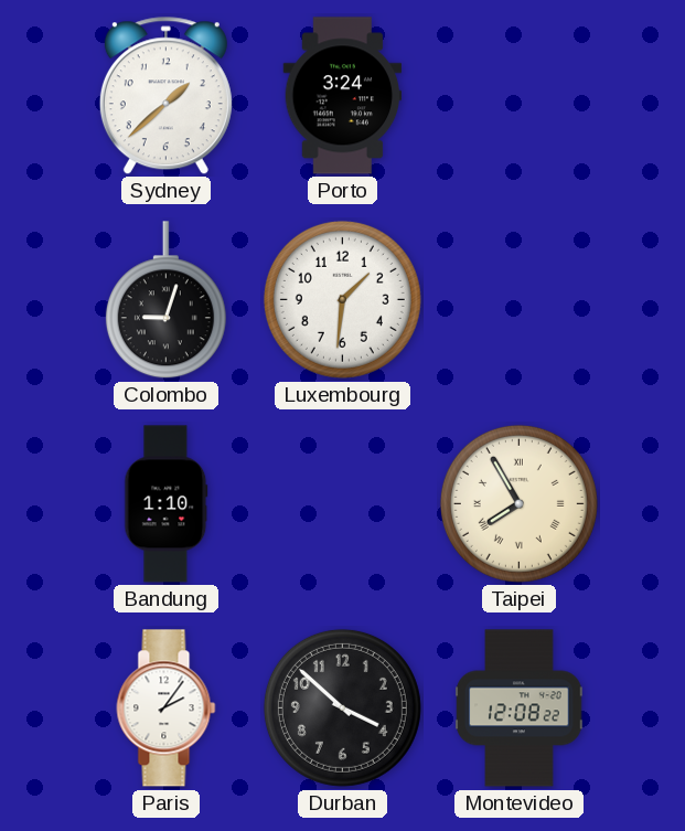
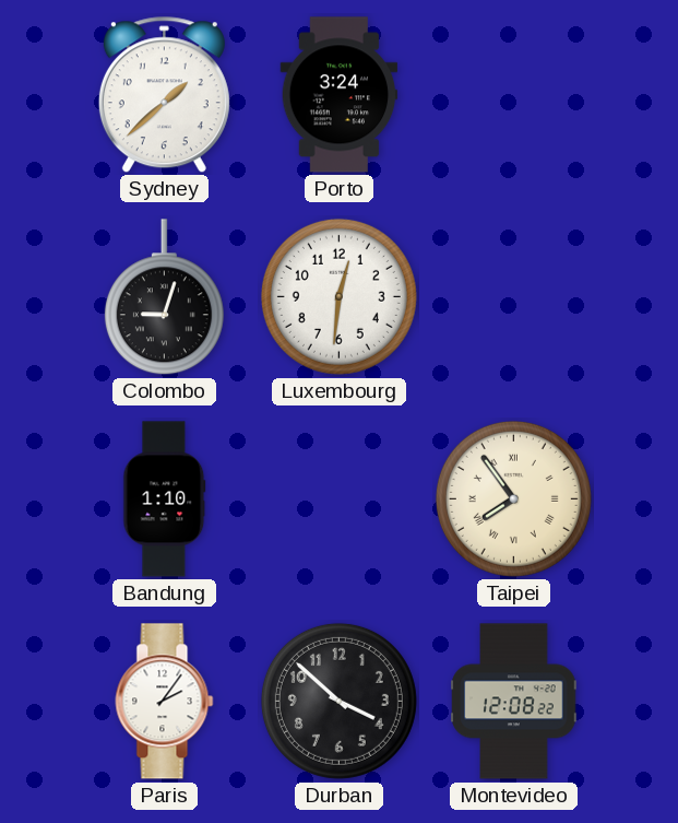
Luxembourg: 1:31 -> 12:31
Taipei: 7:55 -> 7:54
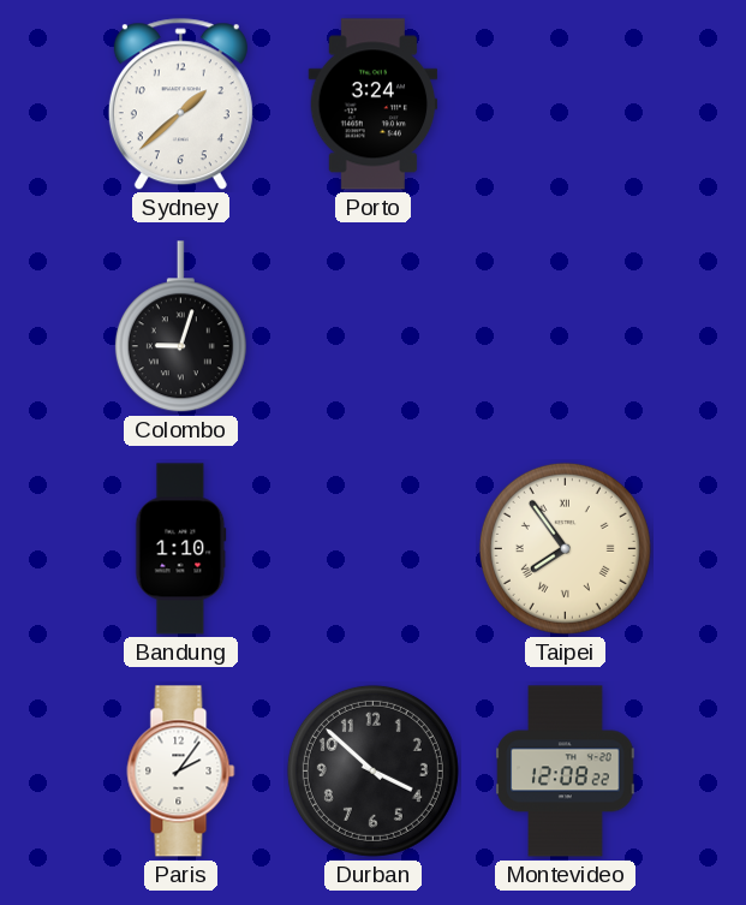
Luxembourg: 12:31 -> none
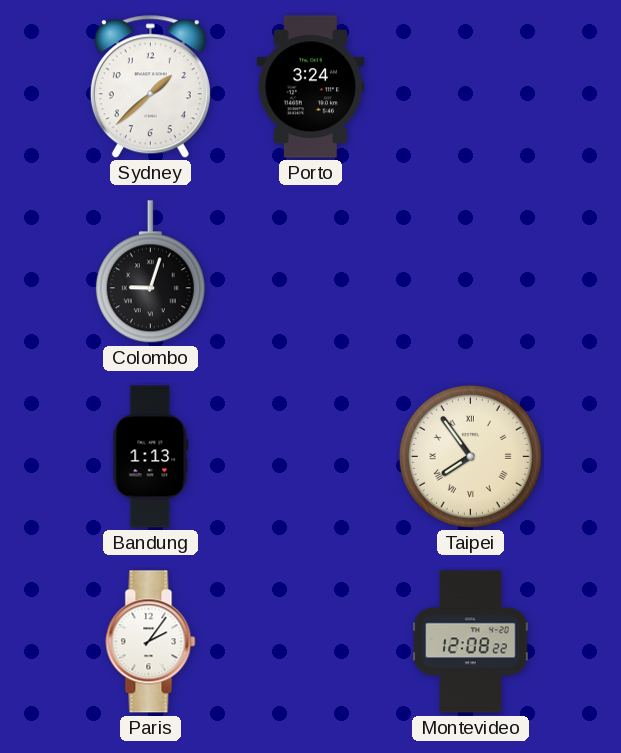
Bandung: 1:10 -> 1:13
Durban: 3:52 -> none
